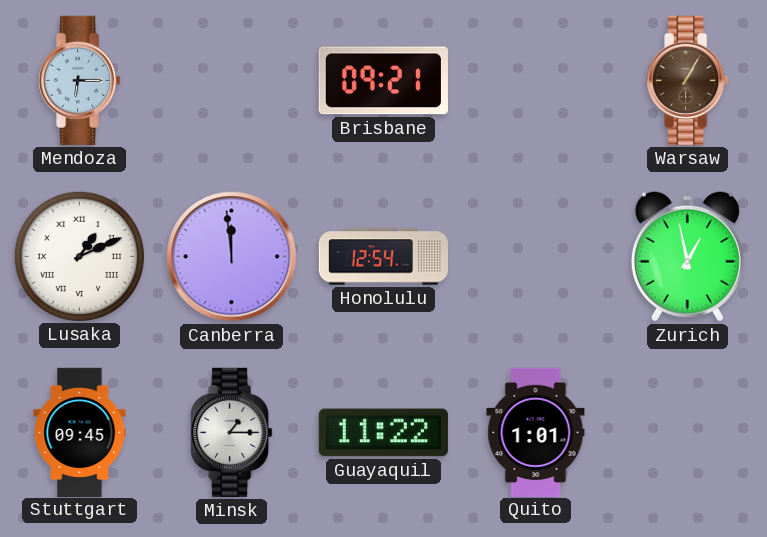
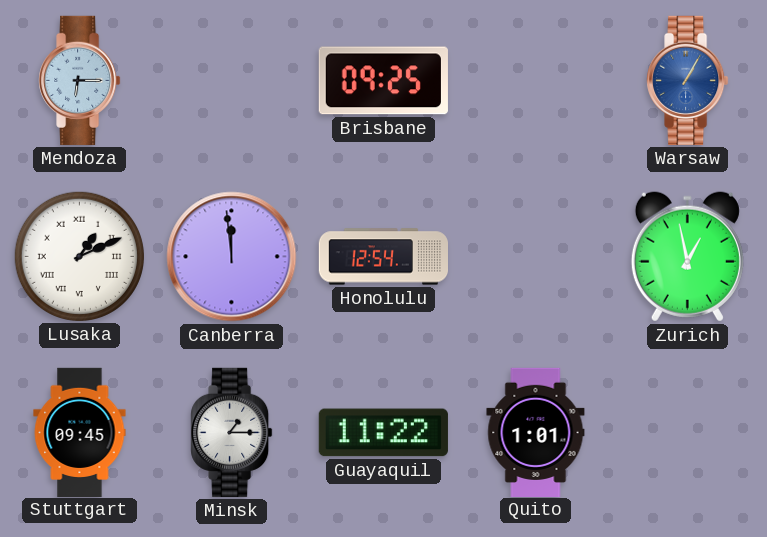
Brisbane: 09:21 -> 09:25
Warsaw dial: brown -> blue
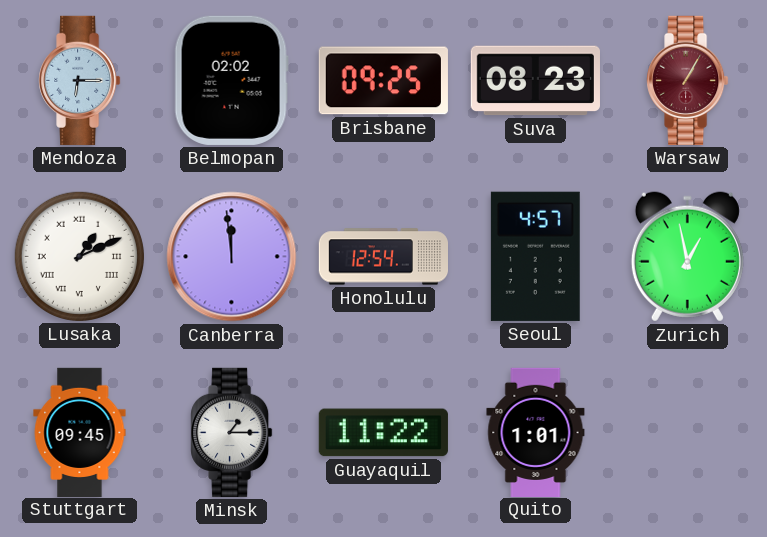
Belmopan: none -> 02:02
Suva: none -> 08:23
Warsaw dial: blue -> burgundy
Seoul: none -> 4:57
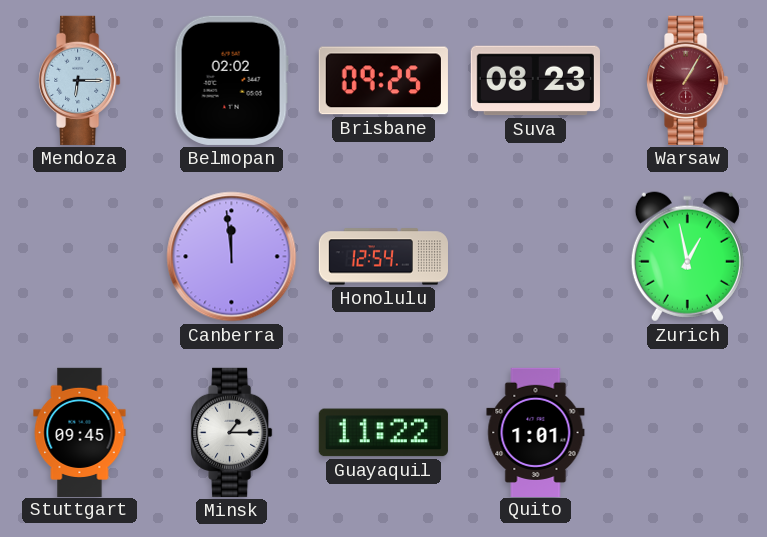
Lusaka: 1:11 -> none
Seoul: 4:57 -> none
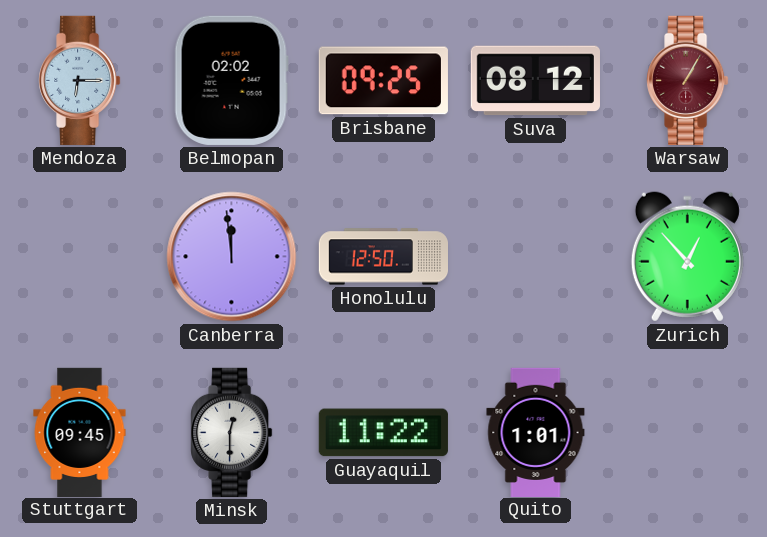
Suva: 08:23 -> 08:12
Honolulu: 12:54 -> 12:50
Zurich: 12:58 -> 12:53
Minsk: 1:15 -> 12:30
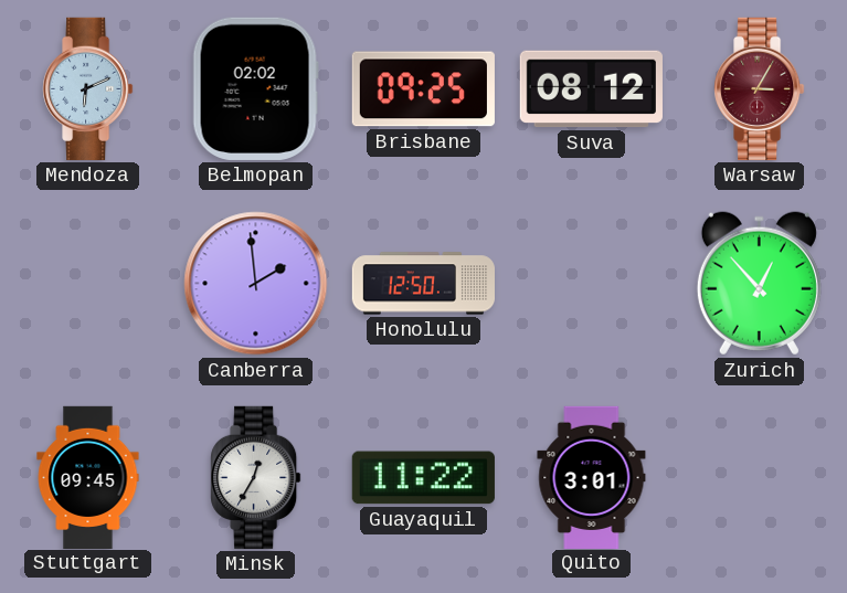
Mendoza: 6:15 -> 6:11
Warsaw: 1:05 -> 3:05
Canberra: 11:59 -> 1:59
Minsk: 12:30 -> 12:35
Quito: 1:01 -> 3:01
